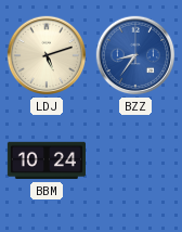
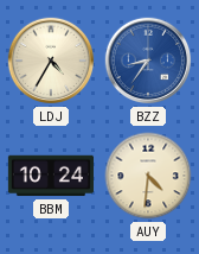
LDJ: 5:12 -> 4:35
AUY: none -> 4:31
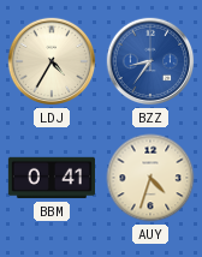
BBM: 10:24 -> 0:41
AUY: 4:31 -> 4:33
